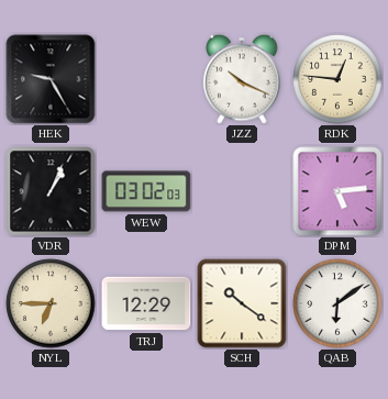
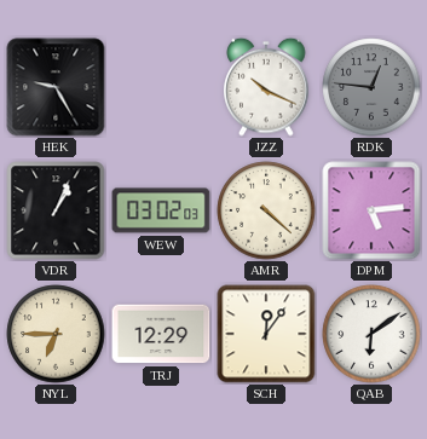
RDK dial: cream -> grey
AMR: none -> 4:22
SCH: 10:21 -> 12:06
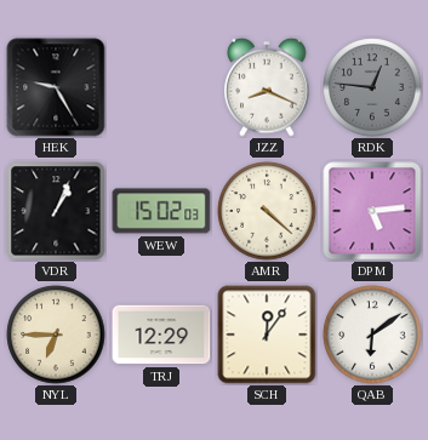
JZZ: 10:19 -> 8:19
WEW: 03:02 -> 15:02
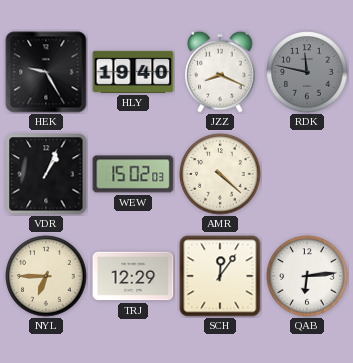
HLY: none -> 19:40
RDK: 12:46 -> 11:47
DPM: 5:14 -> none
QAB: 6:09 -> 6:14
